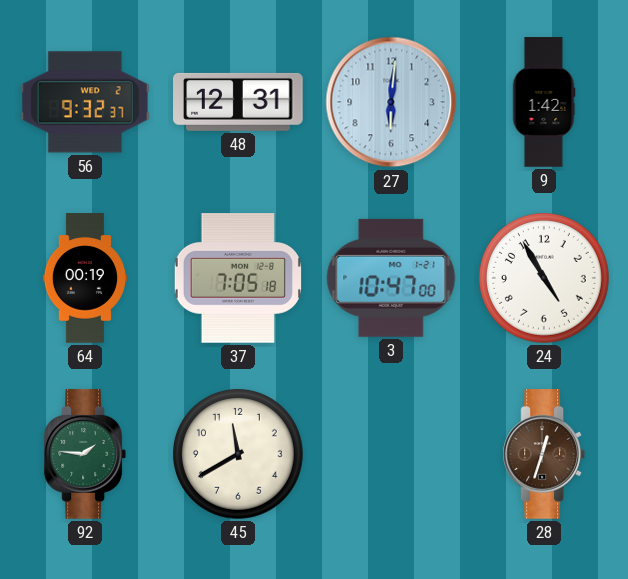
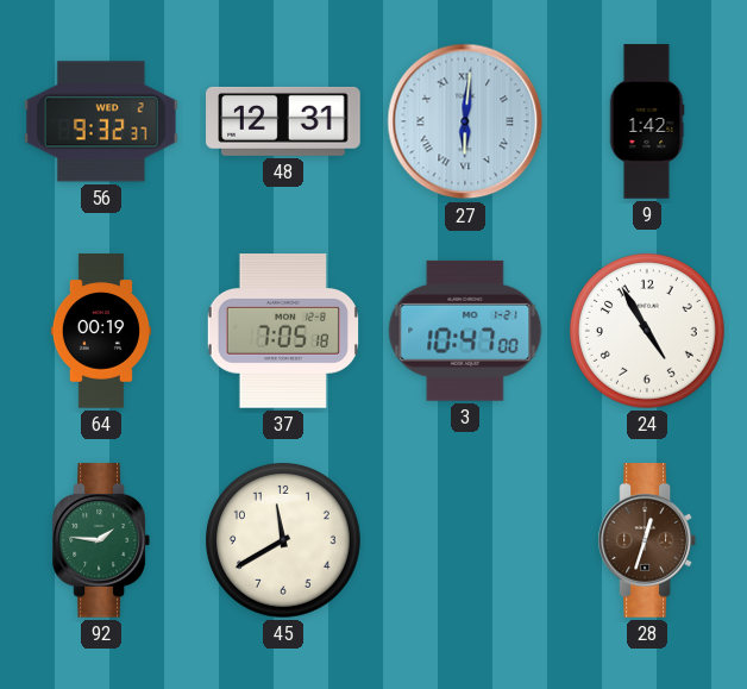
27 numerals: Arabic -> Roman
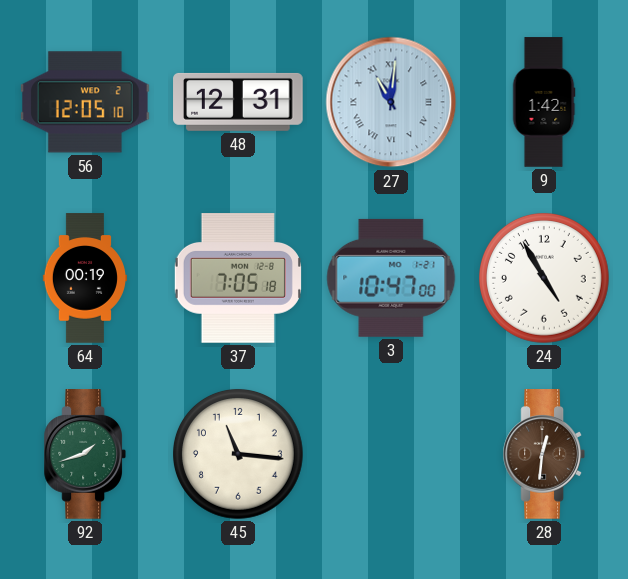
56: 9:32 -> 12:05
27: 6:01 -> 11:01
92: 1:46 -> 1:42
45: 11:40 -> 11:16
28: 12:33 -> 12:31
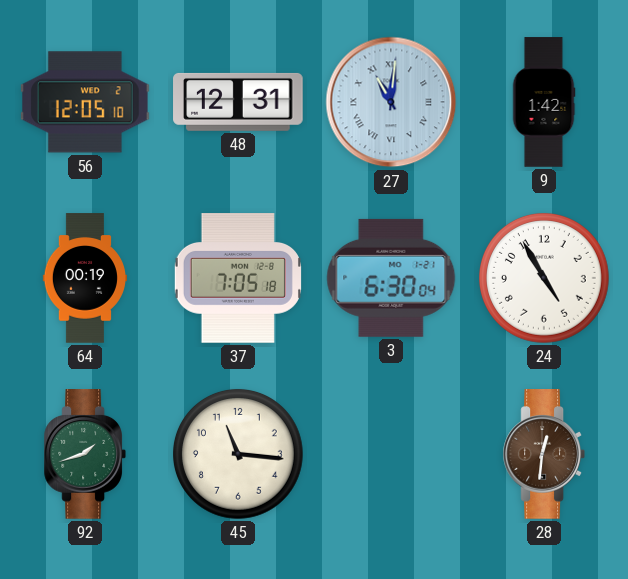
3: 10:47 -> 6:30
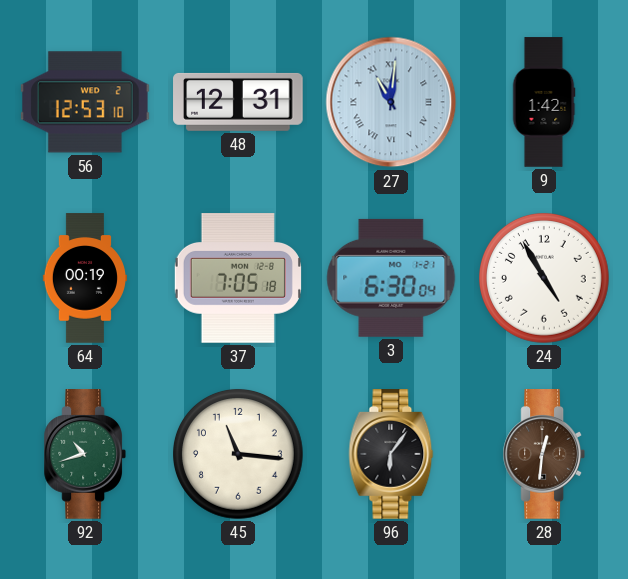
56: 12:05 -> 12:53
92: 1:42 -> 10:42
96: none -> 6:06
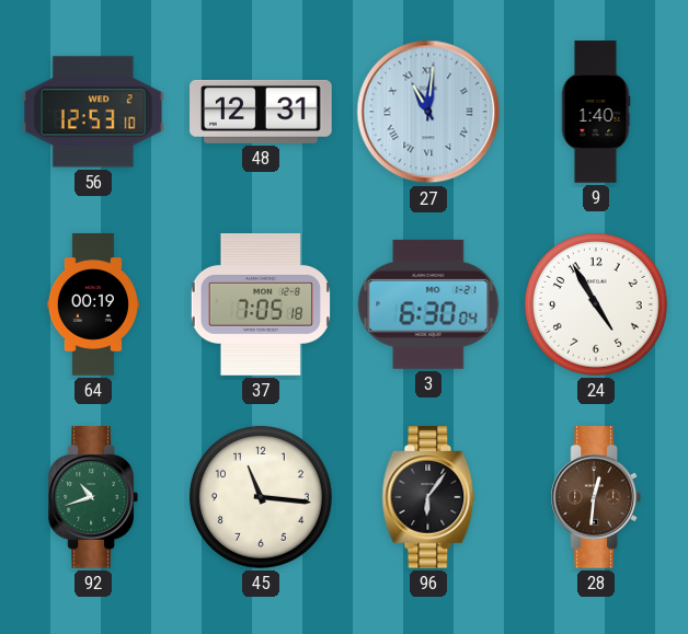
9: 1:42 -> 1:40
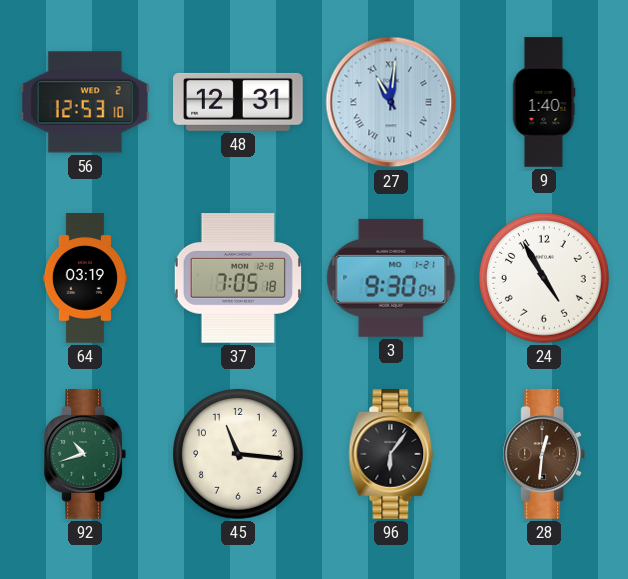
64: 00:19 -> 03:19
3: 6:30 -> 9:30
